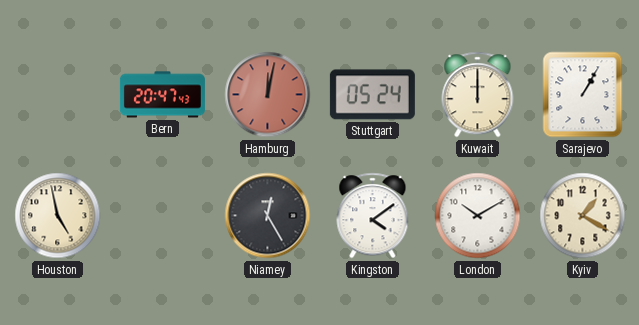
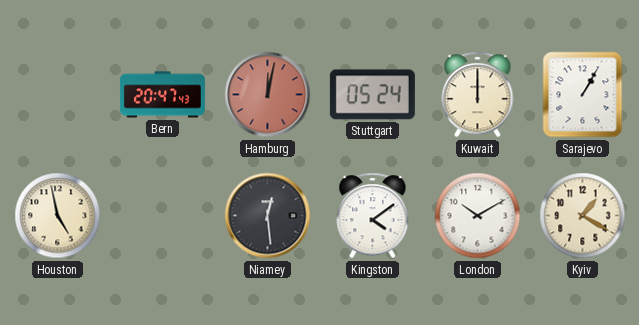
Niamey: 12:25 -> 12:29
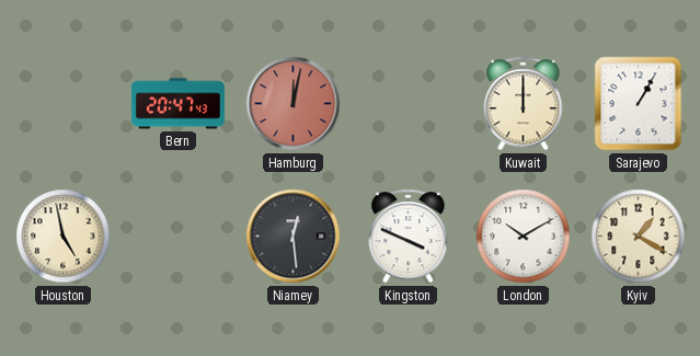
Stuttgart: 05:24 -> none
Kingston: 4:09 -> 3:49
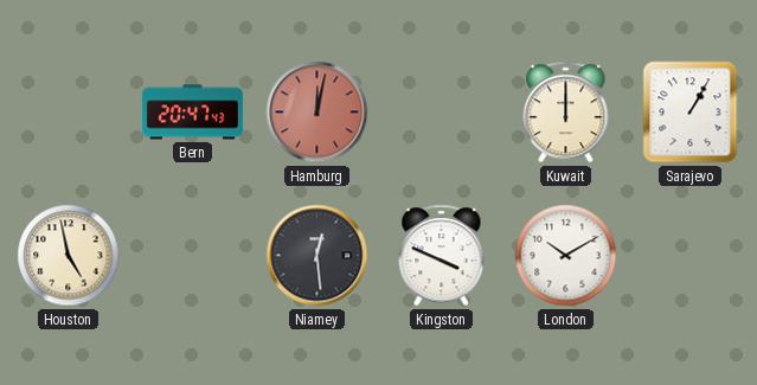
Kyiv: 1:20 -> none
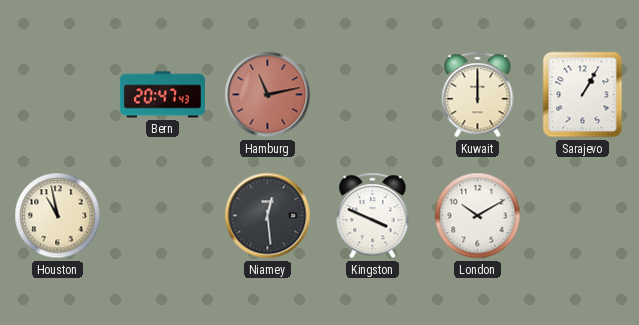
Hamburg: 12:02 -> 11:13
Houston: 4:58 -> 10:58
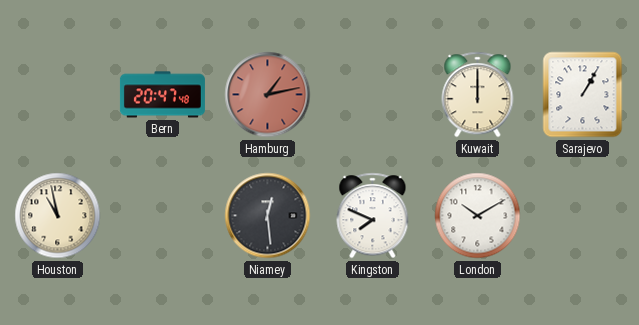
Bern: 20:47:43 -> 20:47:48
Hamburg: 11:13 -> 1:13
Kingston: 3:49 -> 7:49
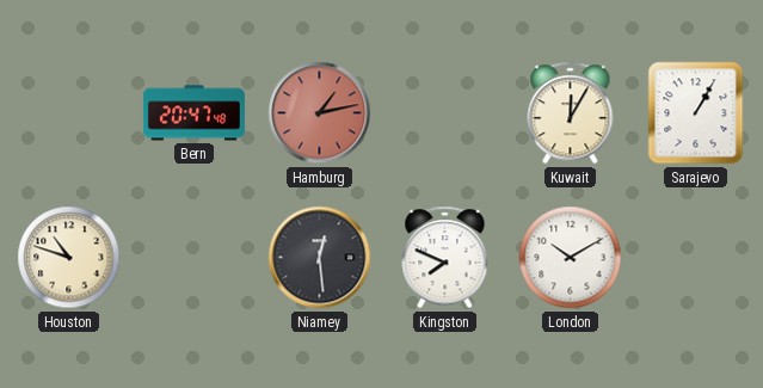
Kuwait: 12:00 -> 12:05
Houston: 10:58 -> 10:48
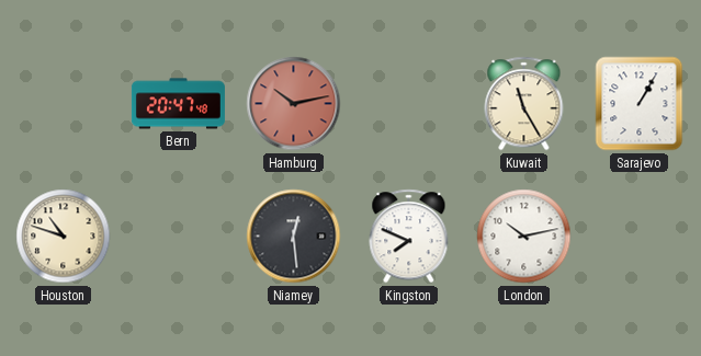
Hamburg: 1:13 -> 10:13
Kuwait: 12:05 -> 11:25
London: 10:10 -> 10:13
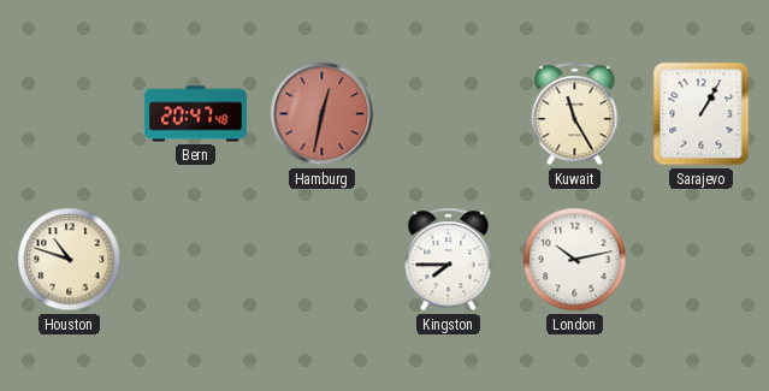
Hamburg: 10:13 -> 12:32
Niamey: 12:29 -> none
Kingston: 7:49 -> 7:45
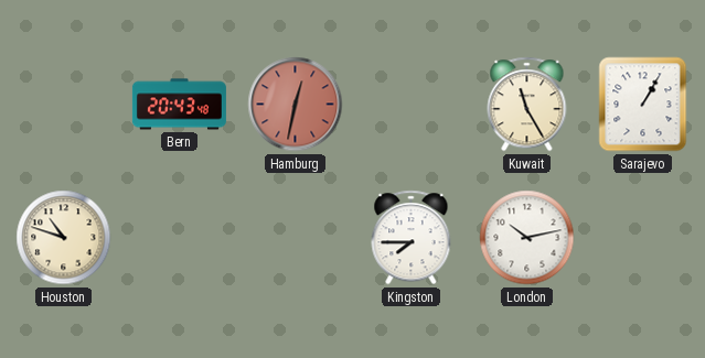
Bern: 20:47 -> 20:43
